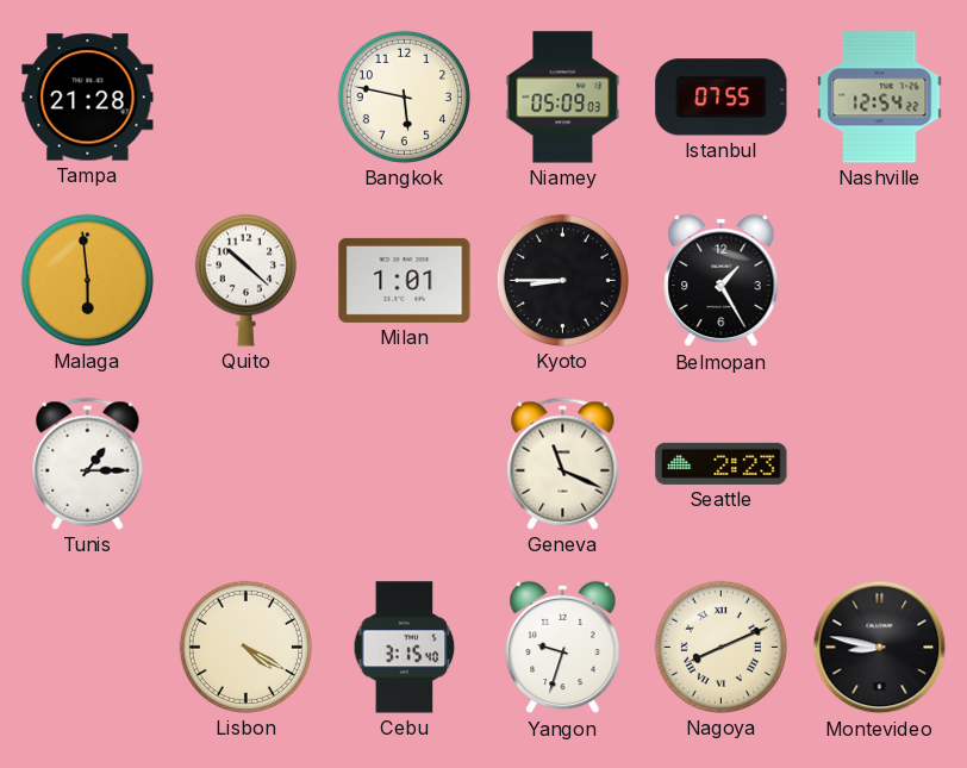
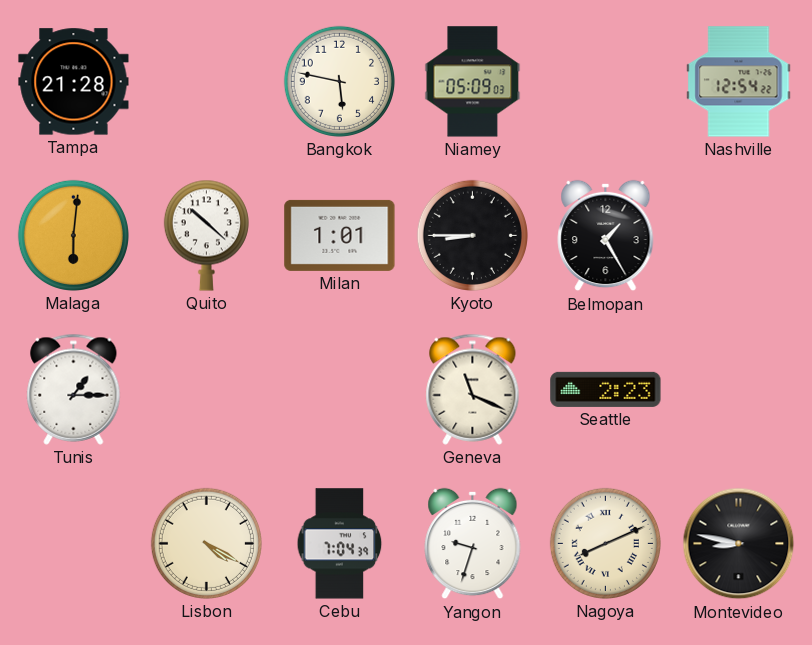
Istanbul: 07:55 -> none
Malaga: 5:59 -> 6:01
Cebu: 3:15 -> 7:04
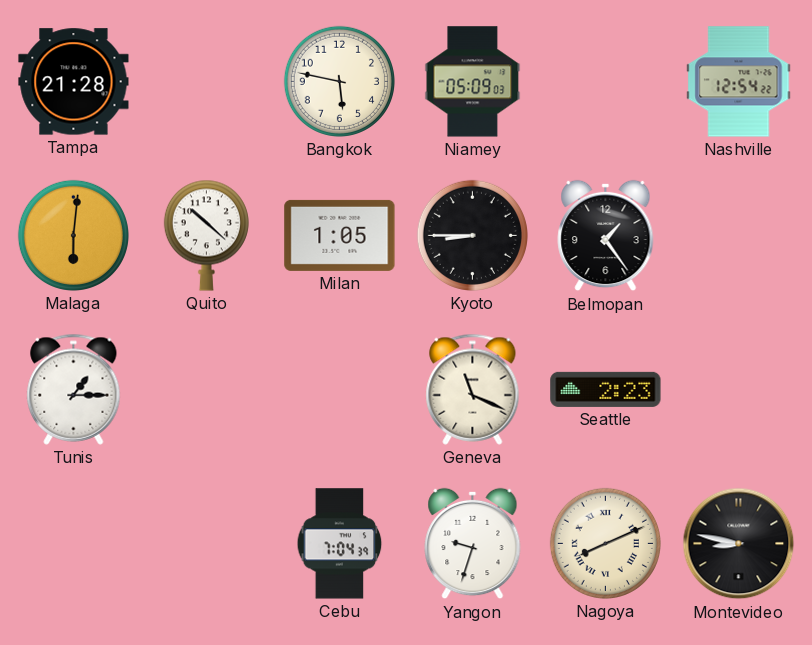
Milan: 1:01 -> 1:05
Belmopan: 1:25 -> 1:24
Lisbon: 4:20 -> none
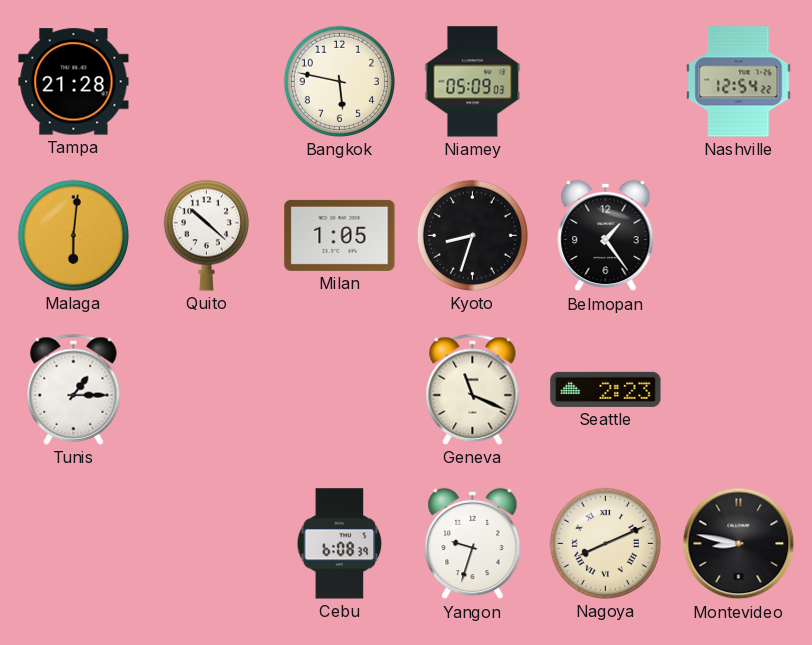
Kyoto: 8:45 -> 8:33
Cebu: 7:04 -> 6:08
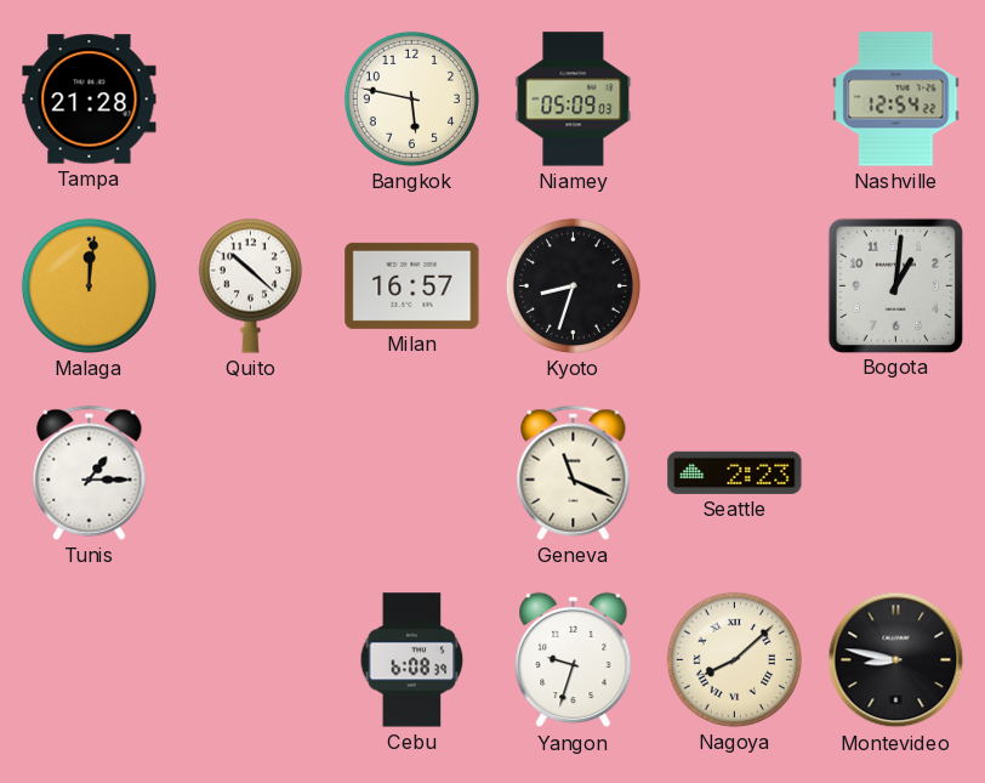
Malaga: 6:01 -> 12:01
Milan: 1:05 -> 16:57
Belmopan: 1:24 -> none
Bogota: none -> 1:01
Nagoya: 8:11 -> 8:08
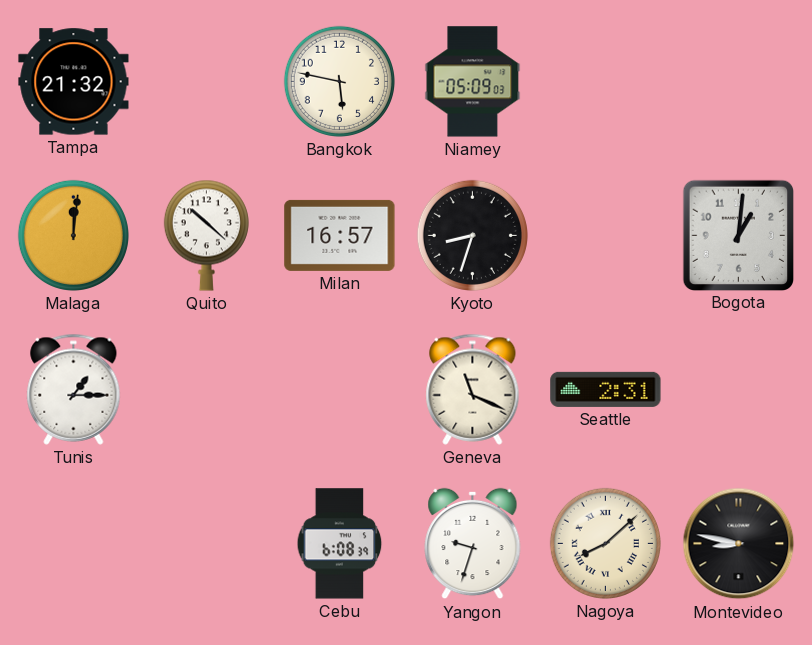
Tampa: 21:28 -> 21:32
Nashville: 12:54 -> none
Seattle: 2:23 -> 2:31
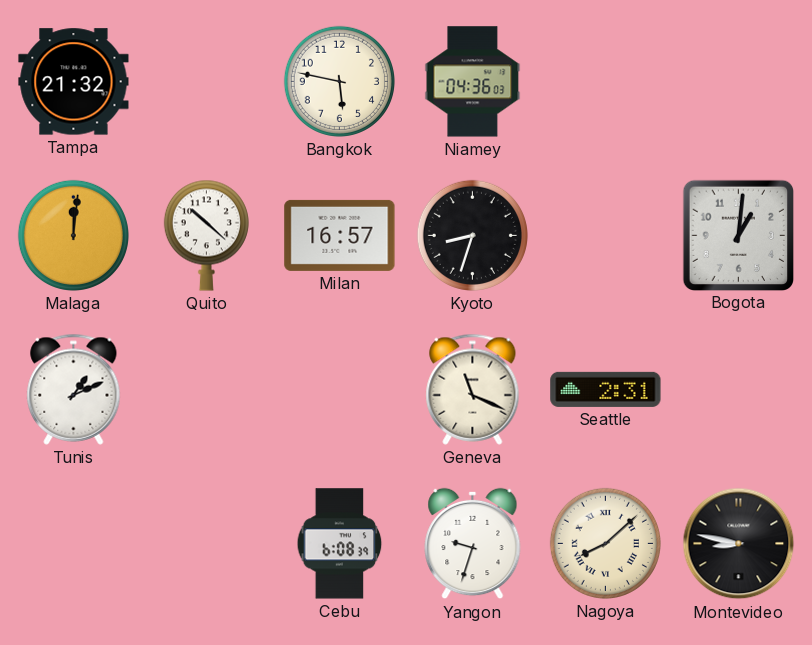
Niamey: 05:09 -> 04:36
Tunis: 1:15 -> 1:11
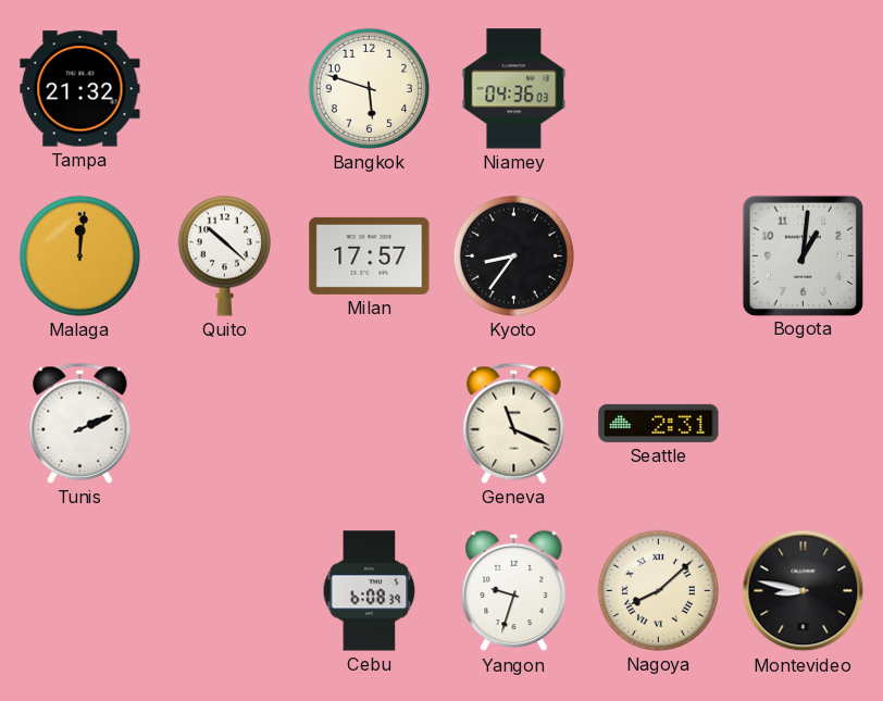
Bangkok: 5:47 -> 5:48
Milan: 16:57 -> 17:57
Kyoto: 8:33 -> 8:36
Tunis: 1:11 -> 2:11
